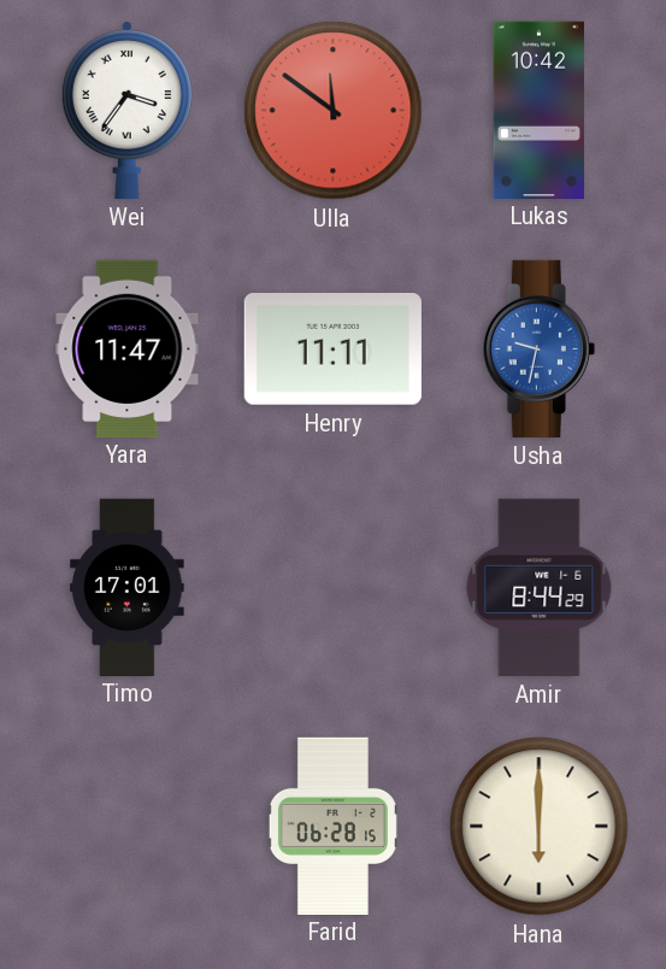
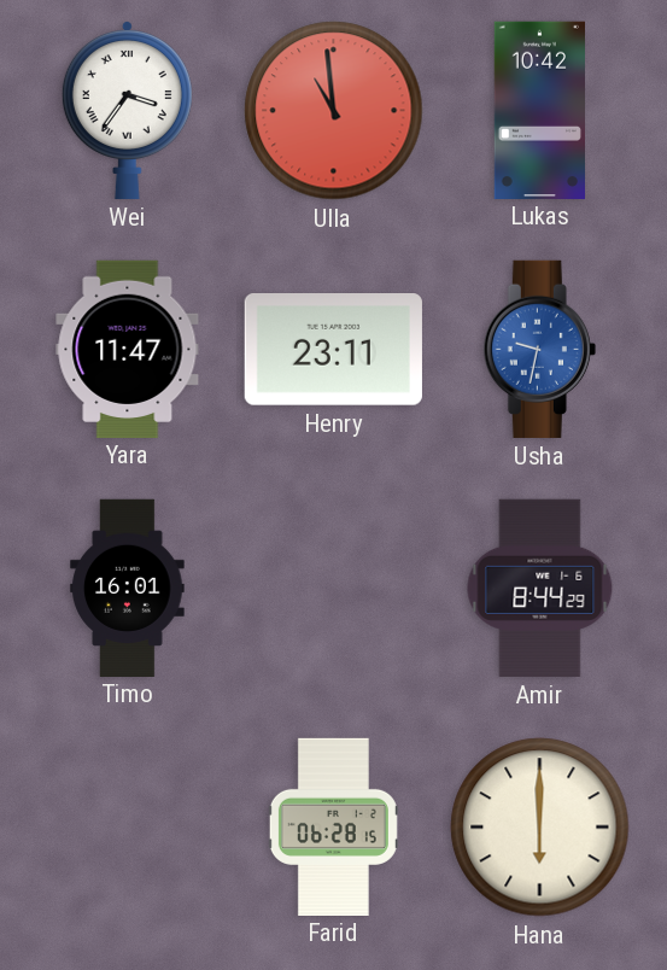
Ulla: 11:51 -> 10:59
Henry: 11:11 -> 23:11
Timo: 17:01 -> 16:01
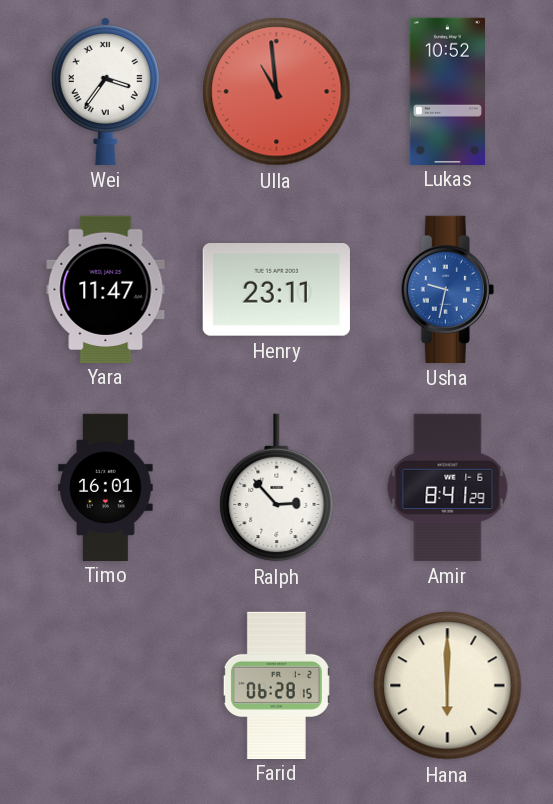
Lukas: 10:42 -> 10:52
Ralph: none -> 2:53
Amir: 8:44 -> 8:41
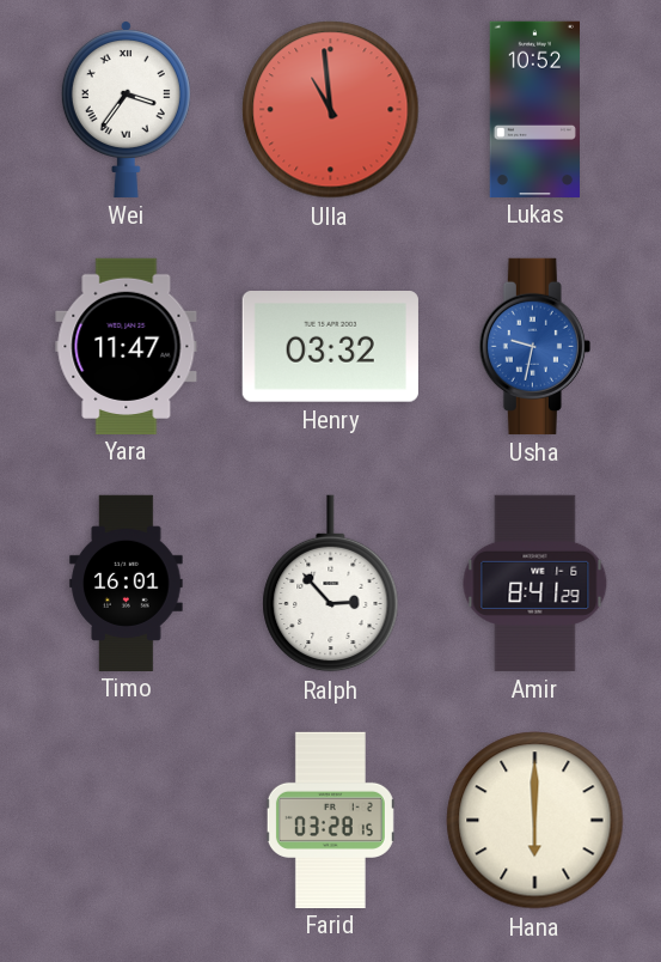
Henry: 23:11 -> 03:32
Farid: 06:28 -> 03:28
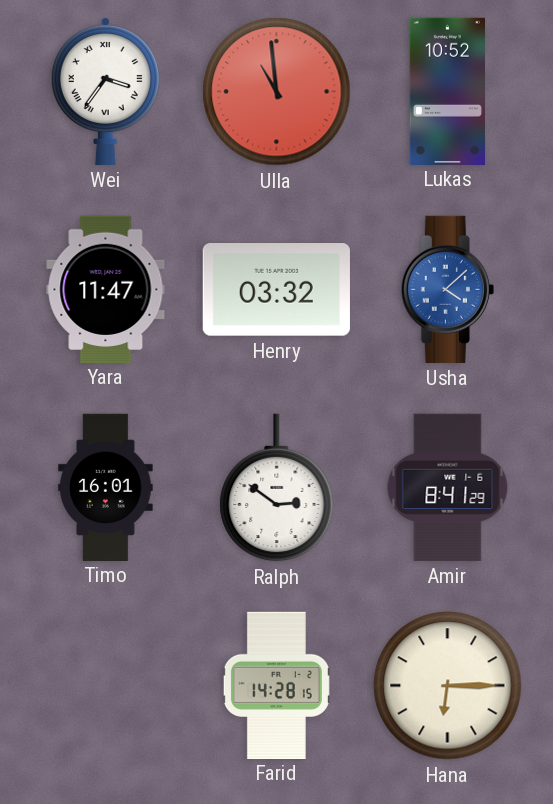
Usha: 9:32 -> 4:08
Ralph: 2:53 -> 2:51
Farid: 03:28 -> 14:28
Hana: 6:00 -> 6:15
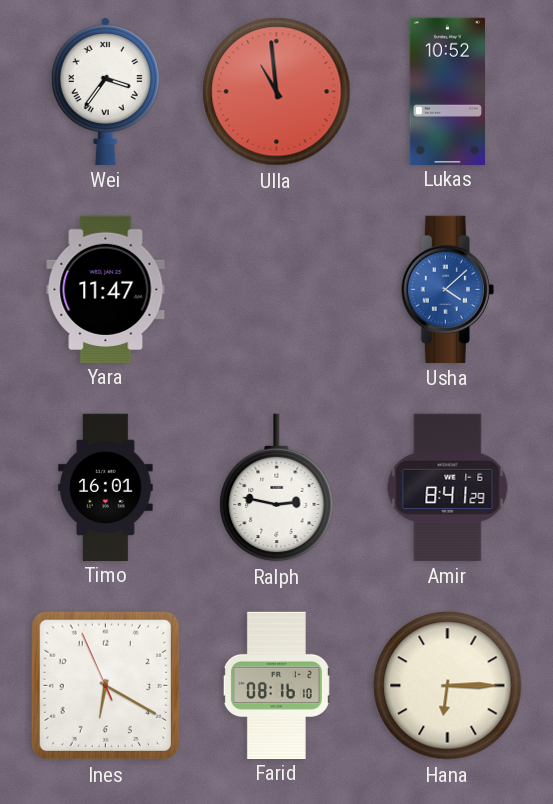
Henry: 03:32 -> none
Ralph: 2:51 -> 2:47
Ines: none -> 6:19
Farid: 14:28 -> 08:16
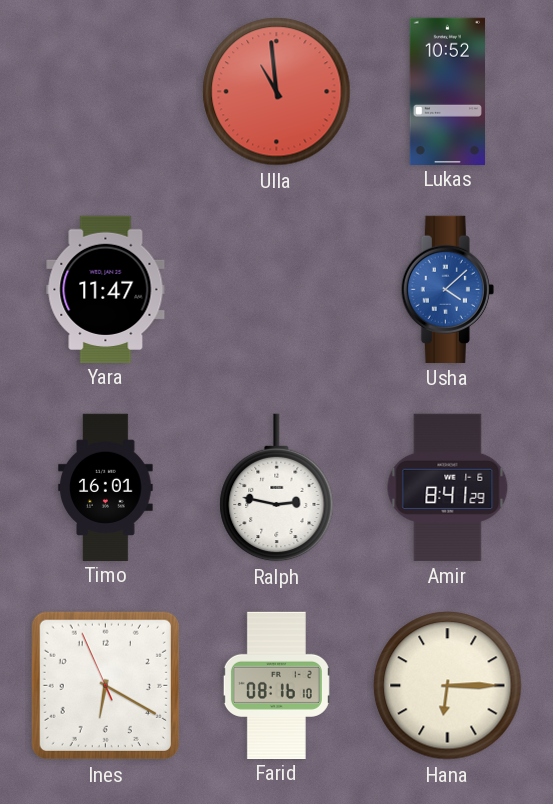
Wei: 3:36 -> none
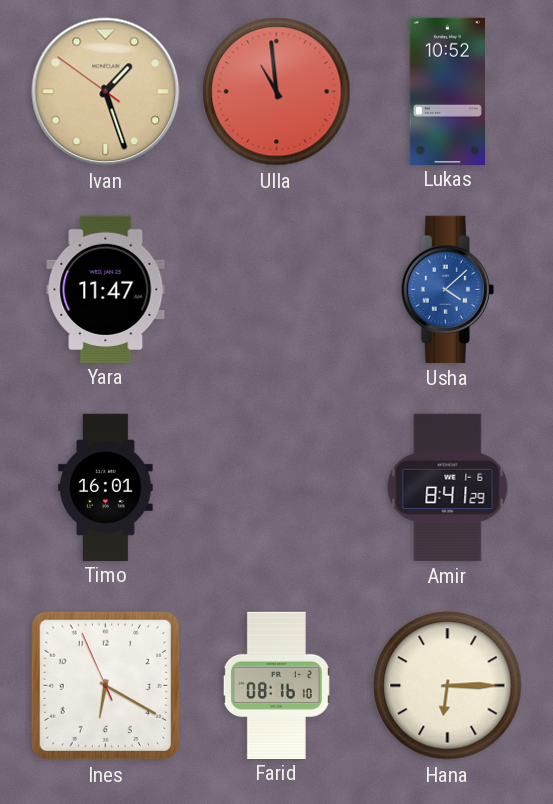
Ivan: none -> 1:26
Ralph: 2:47 -> none
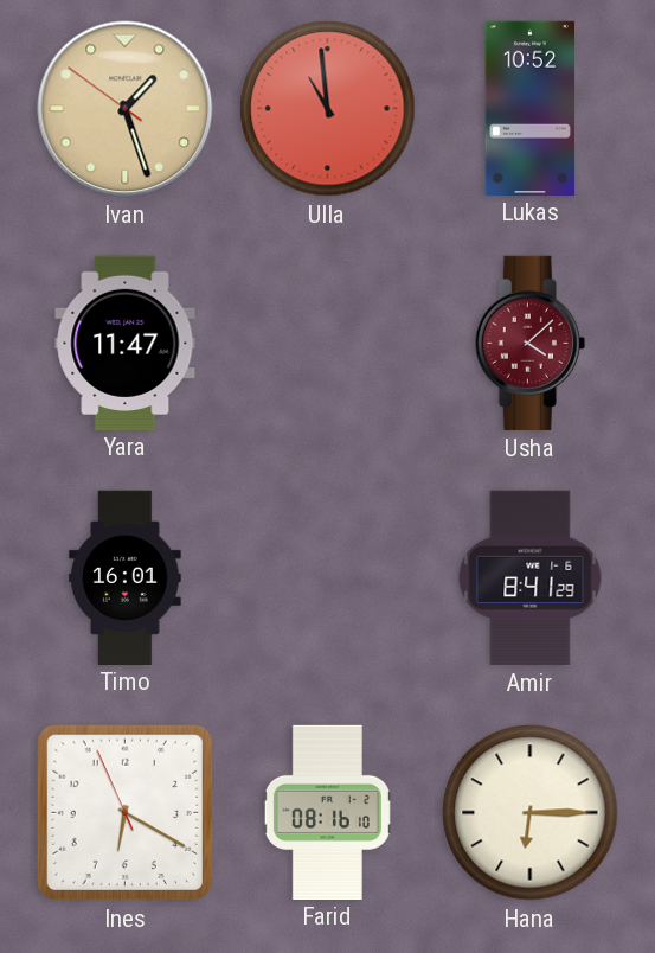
Usha dial: blue -> burgundy
